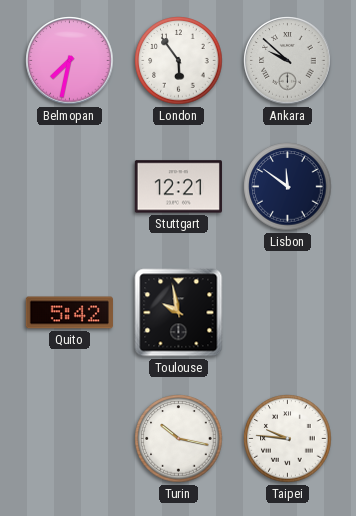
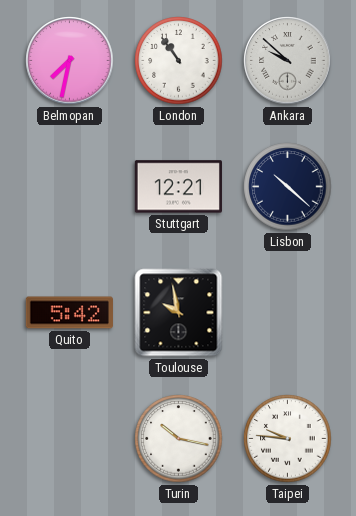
London: 5:54 -> 10:54
Lisbon: 11:51 -> 10:22
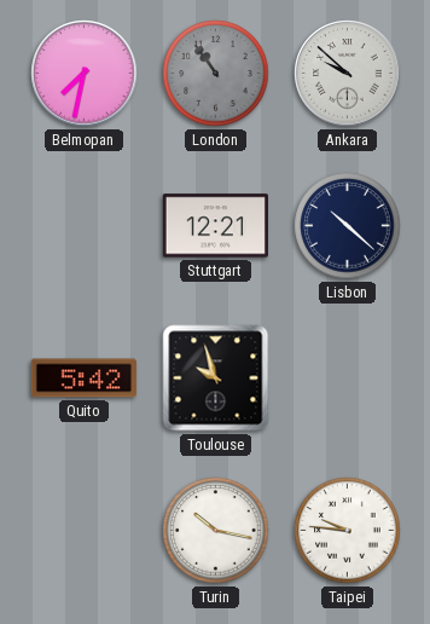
London dial: white -> grey
Toulouse: 9:58 -> 9:57
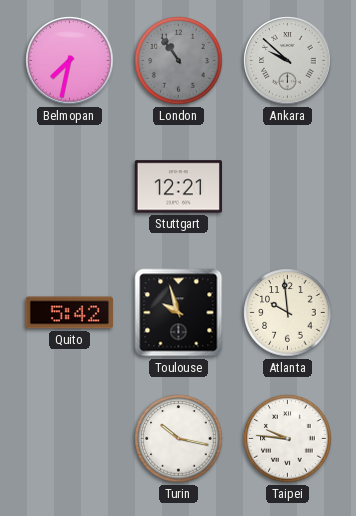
Lisbon: 10:22 -> none
Atlanta: none -> 9:59
